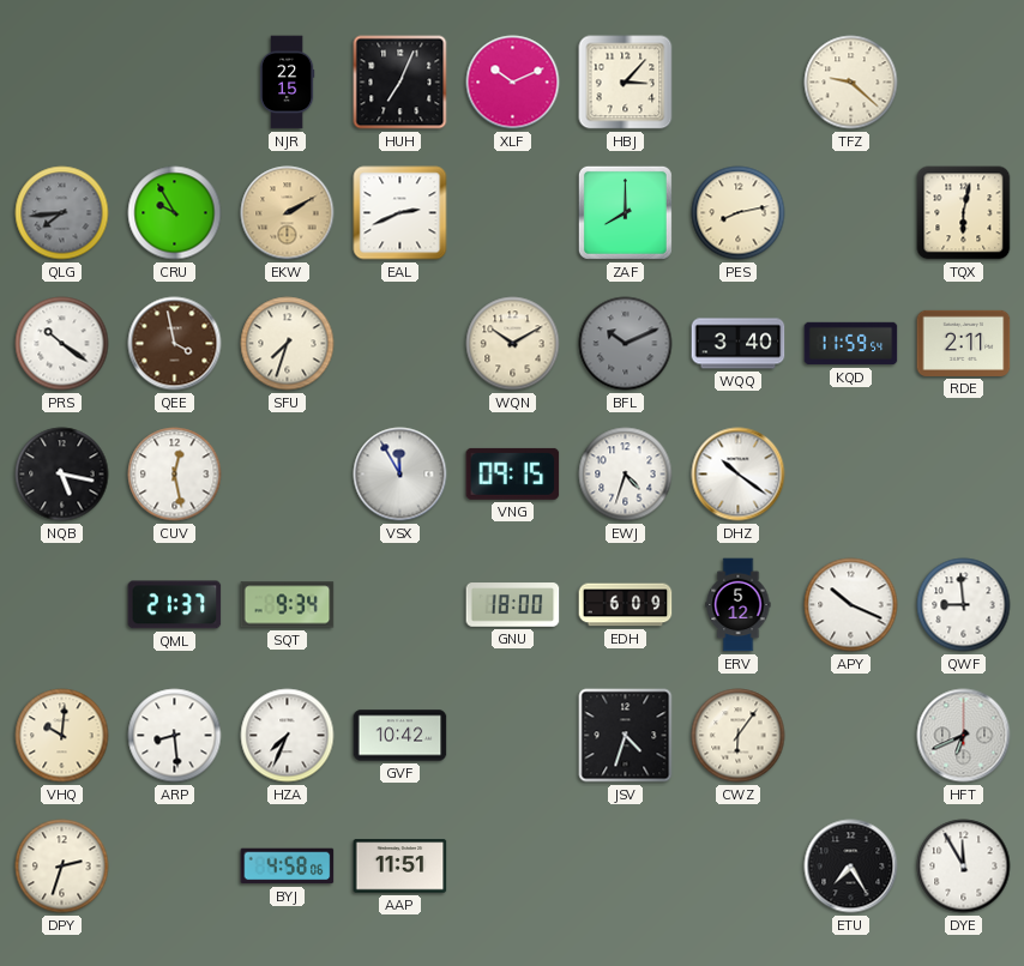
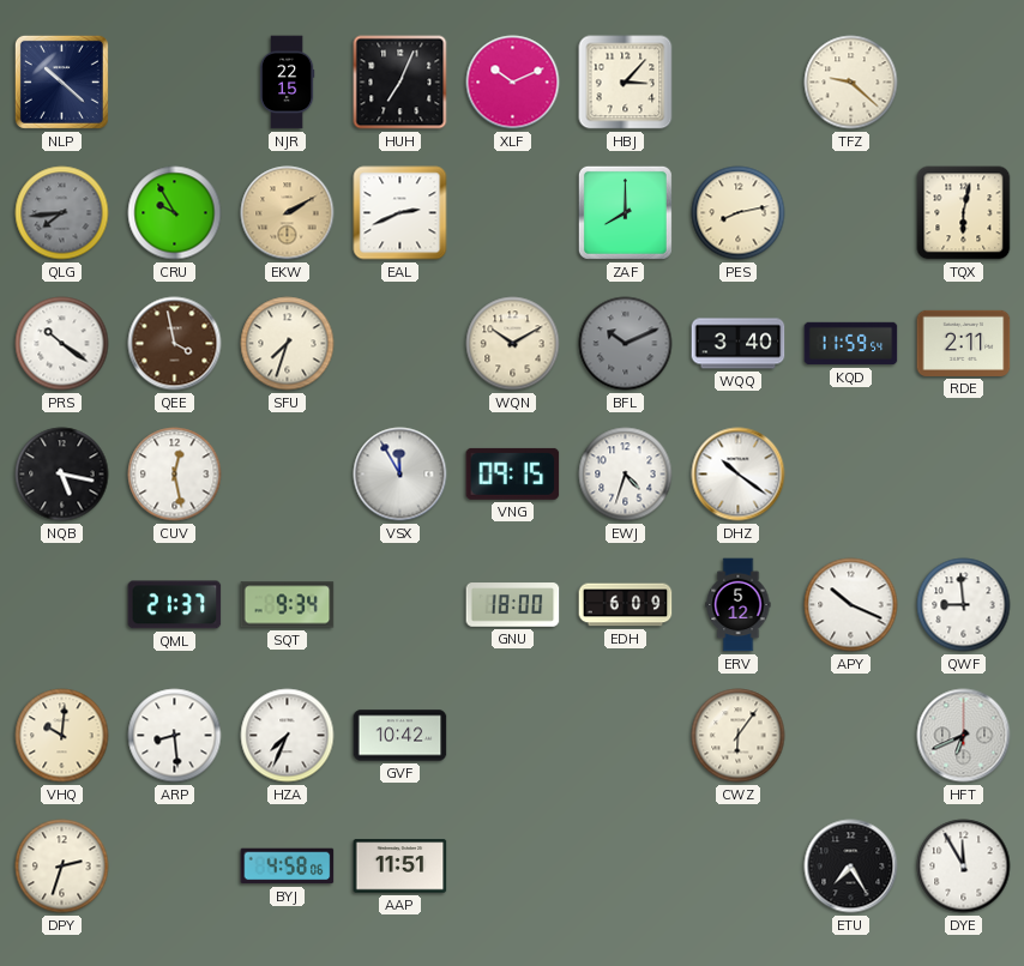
NLP: none -> 10:22
JSV: 4:33 -> none
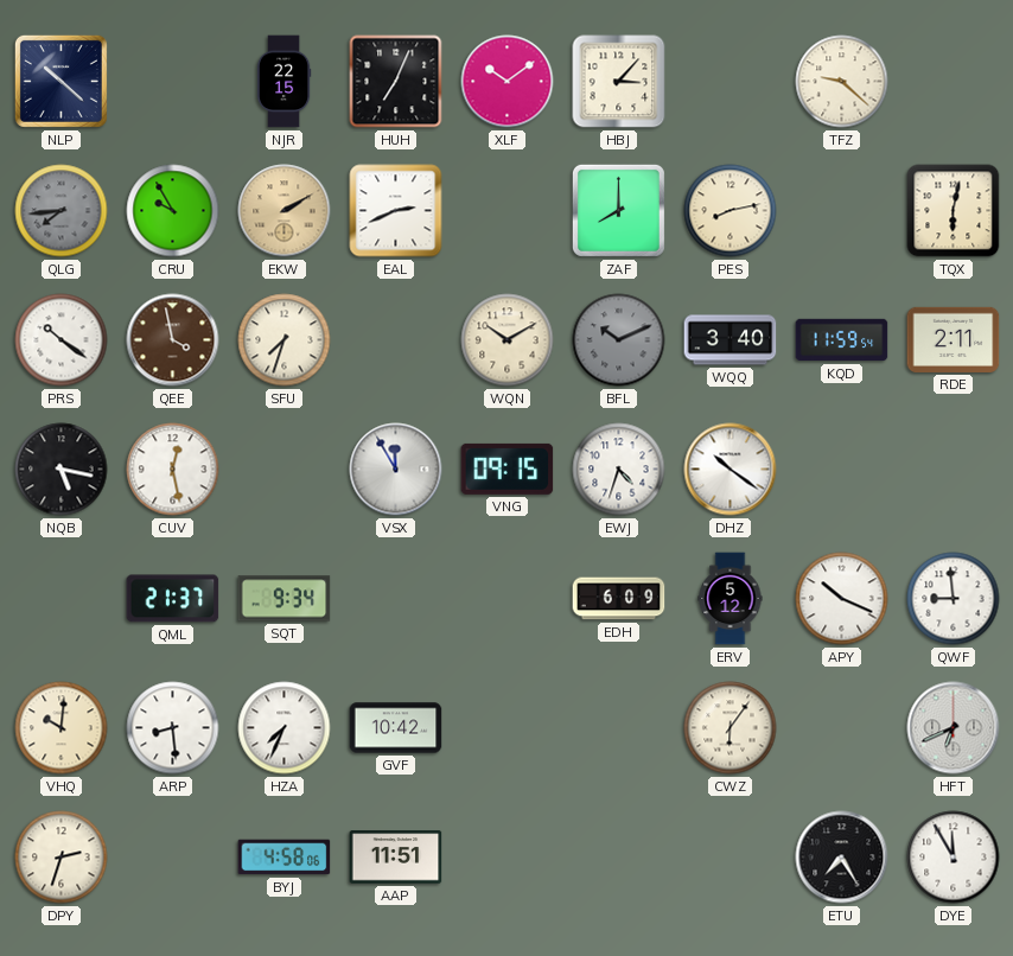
XLF: 10:11 -> 10:09
GNU: 18:00 -> none
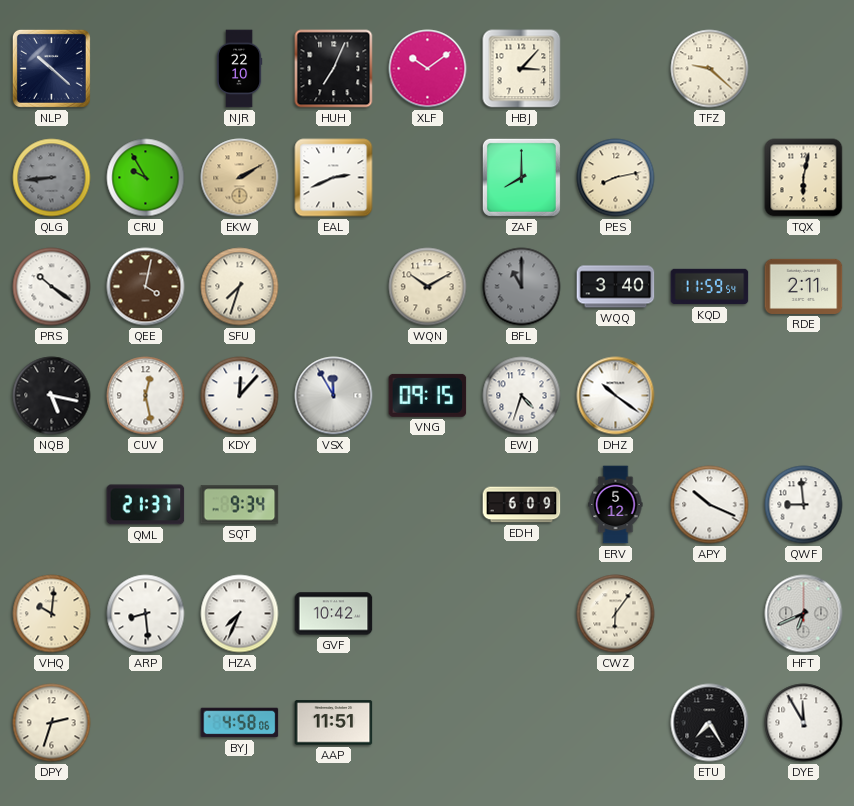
NJR: 22:15 -> 22:10
QLG: 7:44 -> 8:44
QEE: 3:58 -> 4:02
BFL: 10:11 -> 11:00
KDY: none -> 12:07
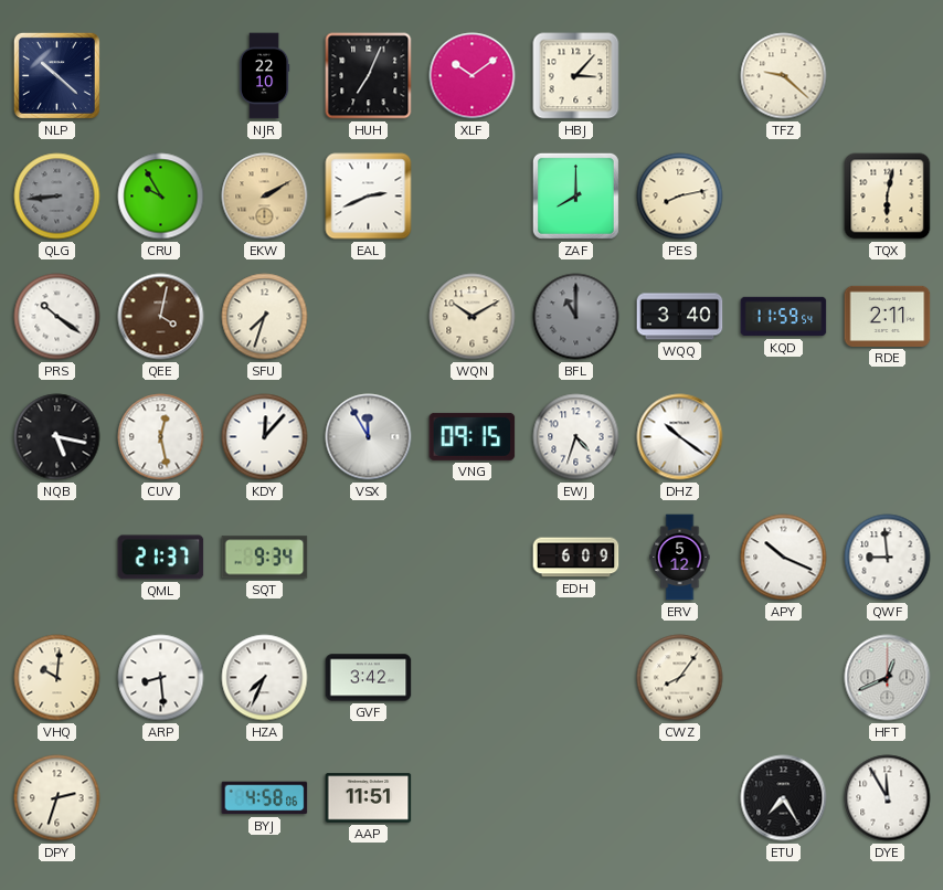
GVF: 10:42 -> 3:42
CWZ: 6:06 -> 8:06
HFT: 6:41 -> 12:41
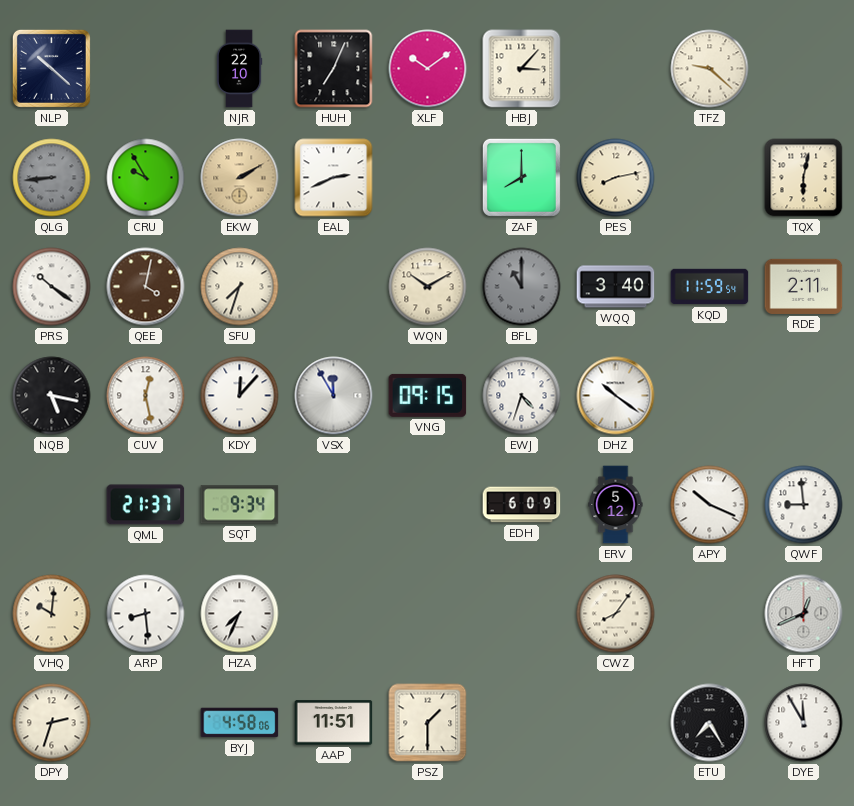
GVF: 3:42 -> none
PSZ: none -> 1:30
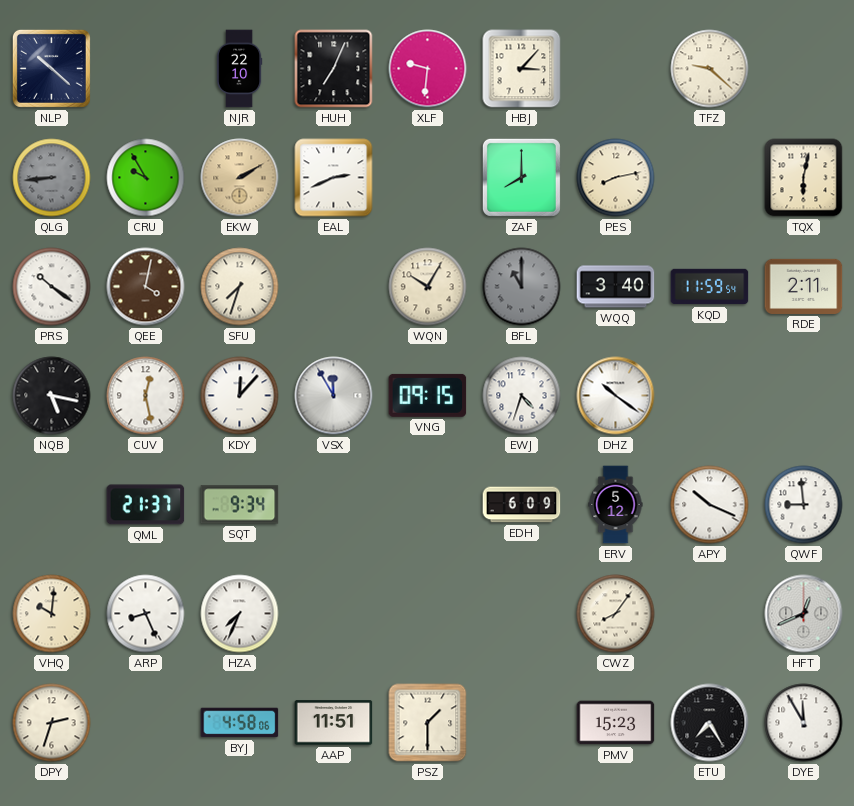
XLF: 10:09 -> 9:31
WQN: 10:10 -> 10:05
ARP: 8:29 -> 8:26
PMV: none -> 15:23
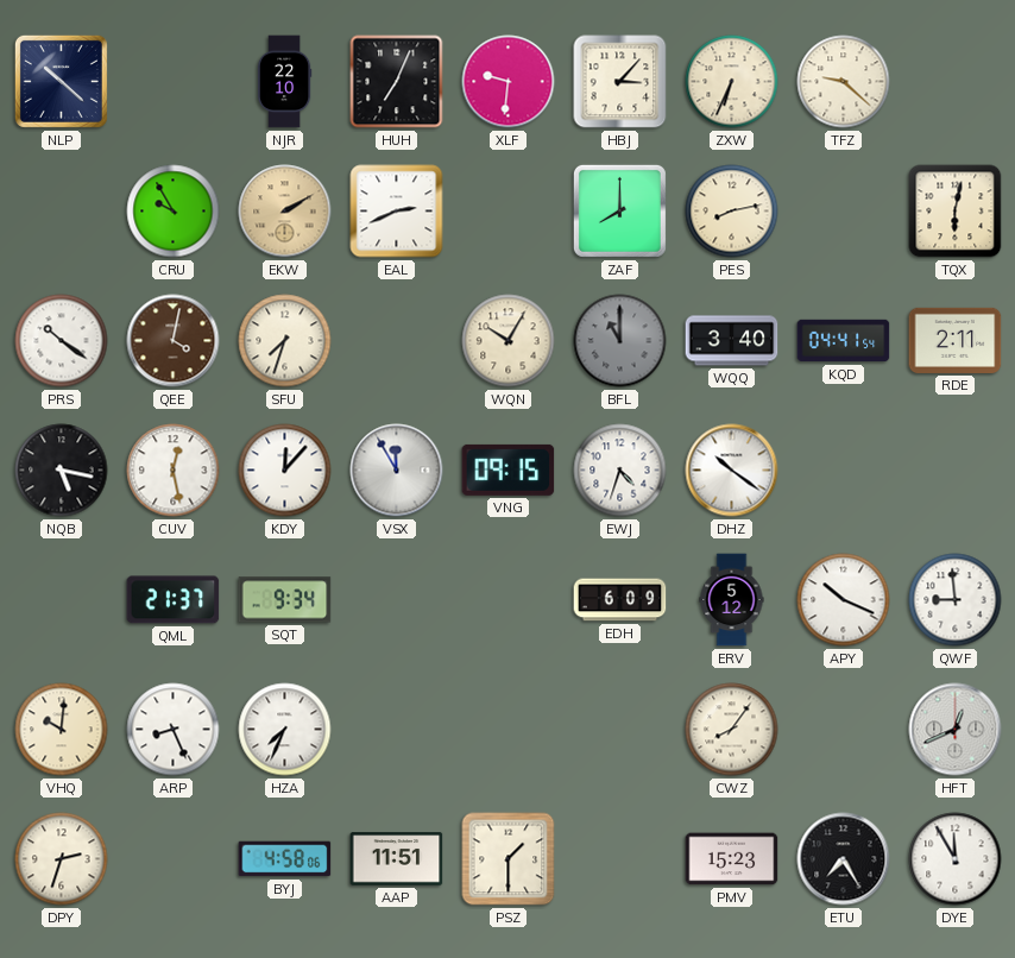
ZXW: none -> 6:34
QLG: 8:44 -> none
KQD: 11:59 -> 04:41
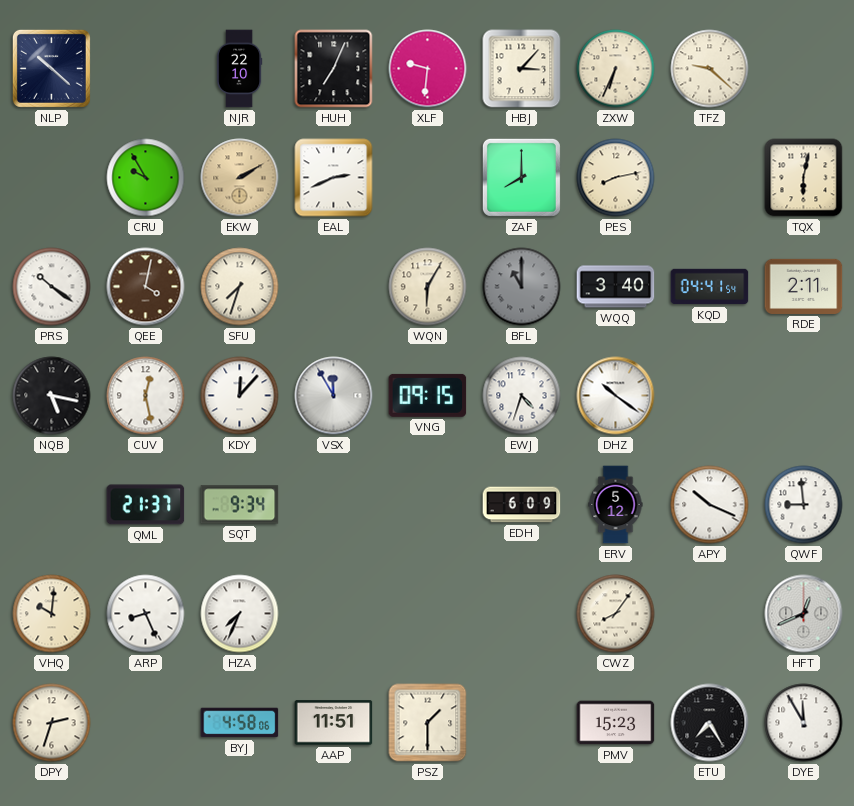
WQN: 10:05 -> 6:05
